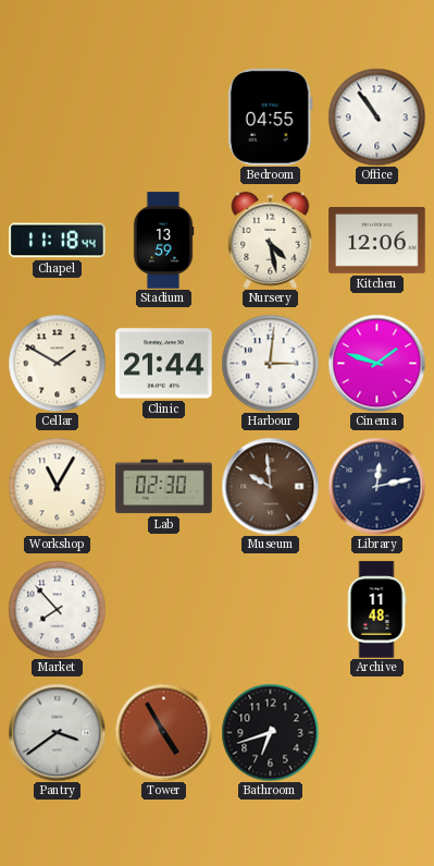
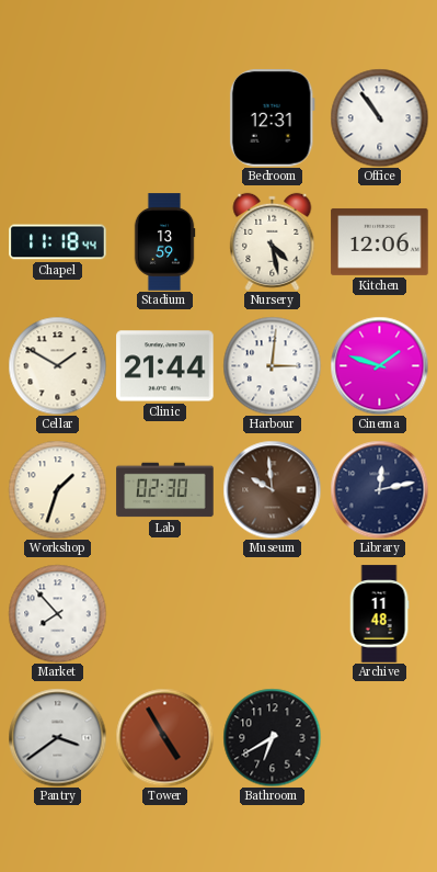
Bedroom: 04:55 -> 12:31
Workshop: 11:05 -> 1:33
Bathroom: 6:42 -> 6:40
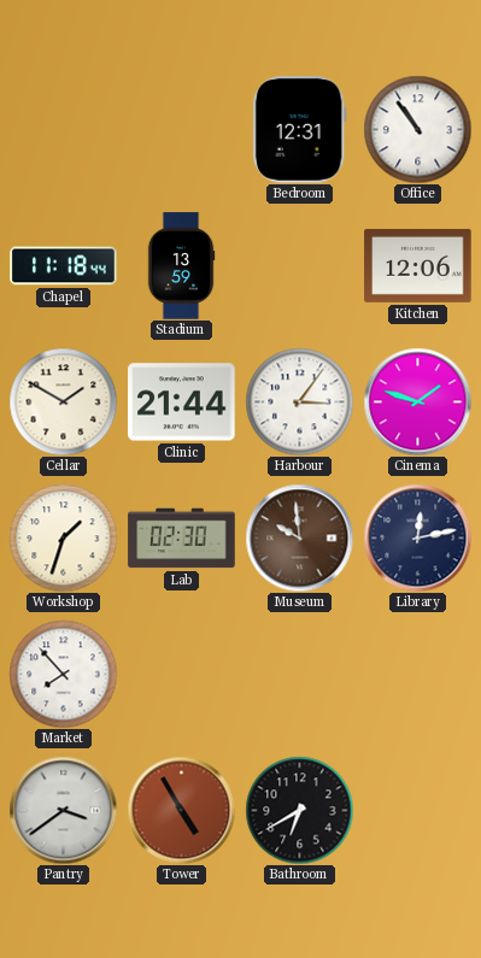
Nursery: 4:28 -> none
Harbour: 3:01 -> 3:06
Archive: 11:48 -> none
